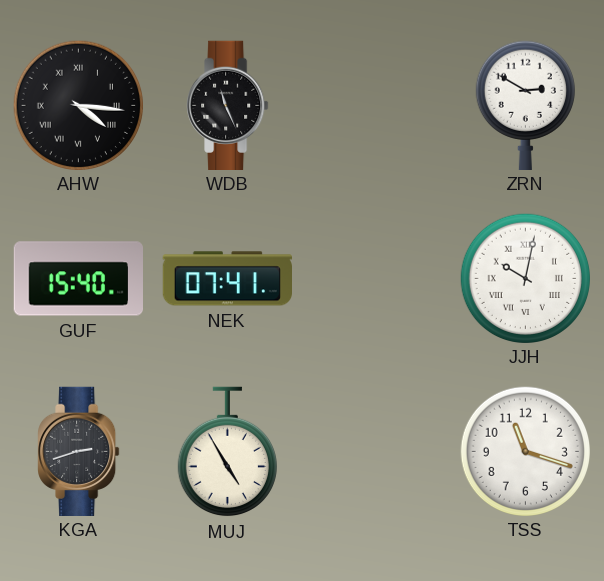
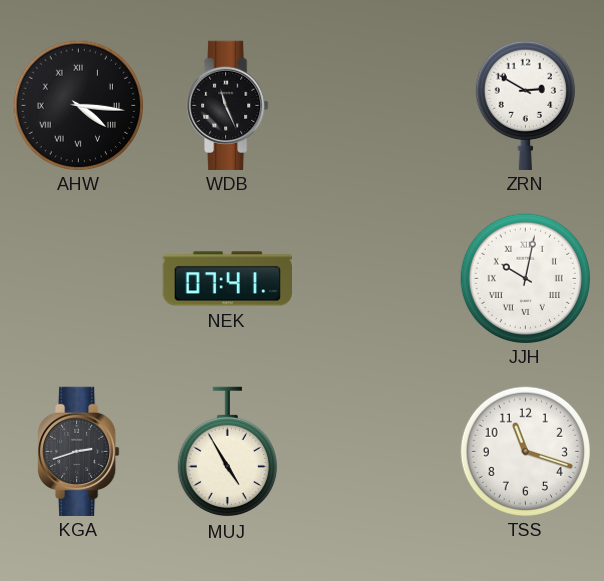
GUF: 15:40 -> none
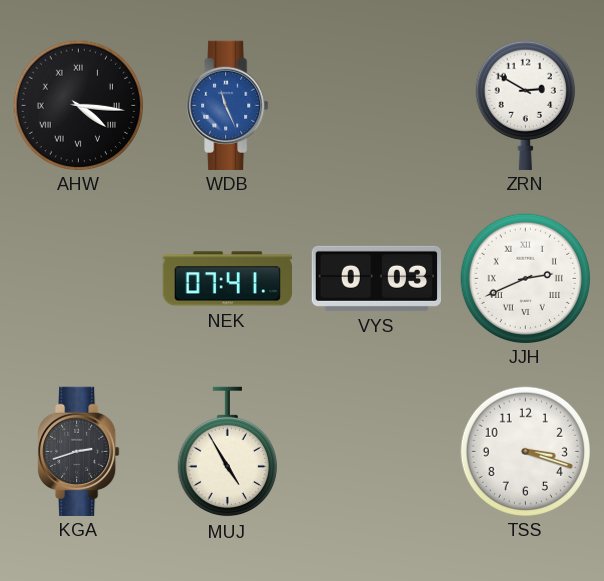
WDB dial: black -> blue
VYS: none -> 0:03
JJH: 10:02 -> 2:41
TSS: 11:18 -> 3:18
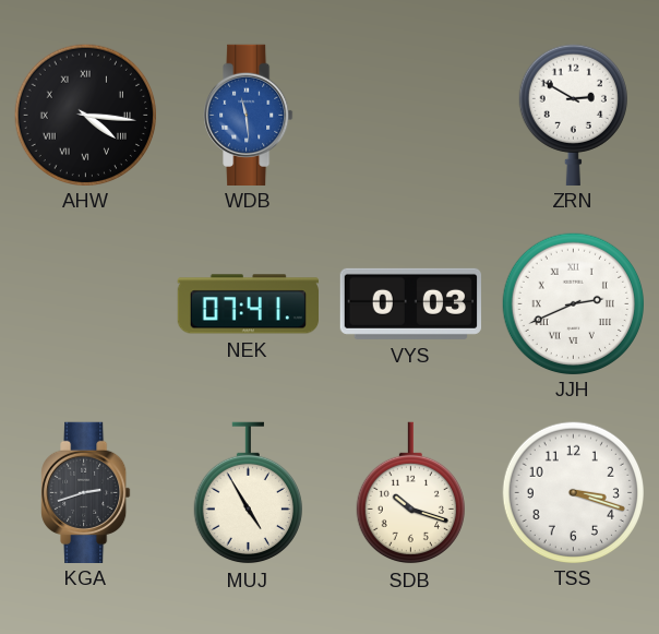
WDB: 11:26 -> 11:29
SDB: none -> 10:18
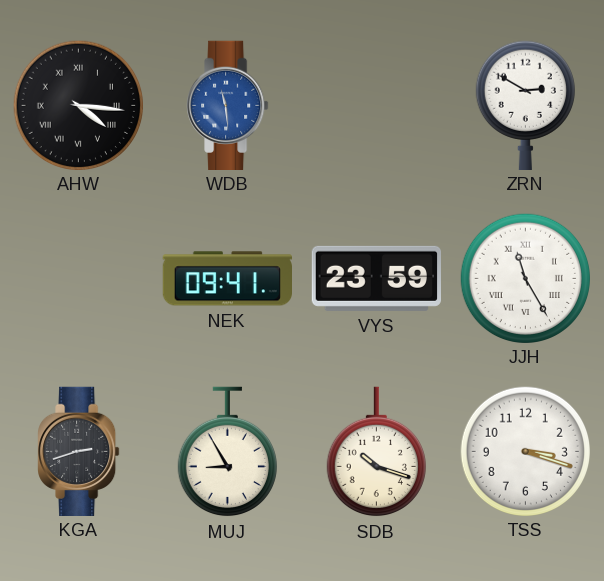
NEK: 07:41 -> 09:41
VYS: 0:03 -> 23:59
JJH: 2:41 -> 11:25
MUJ: 4:55 -> 8:55
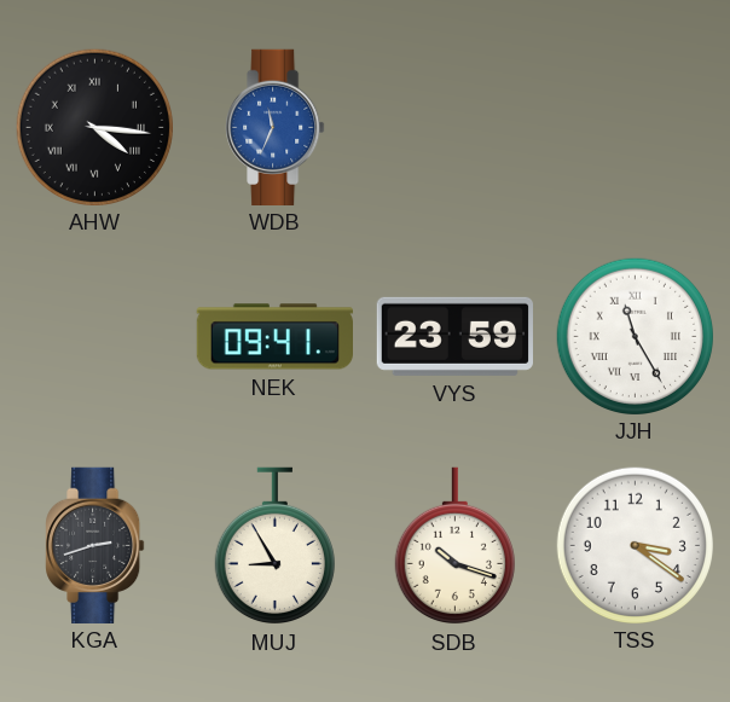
WDB: 11:29 -> 11:34
ZRN: 2:50 -> none
TSS: 3:18 -> 3:21
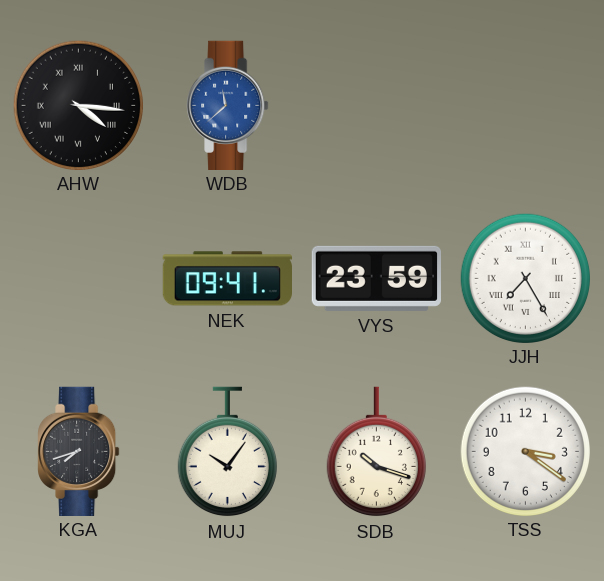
WDB: 11:34 -> 11:38
JJH: 11:25 -> 7:25
KGA: 2:42 -> 7:42
MUJ: 8:55 -> 10:06
